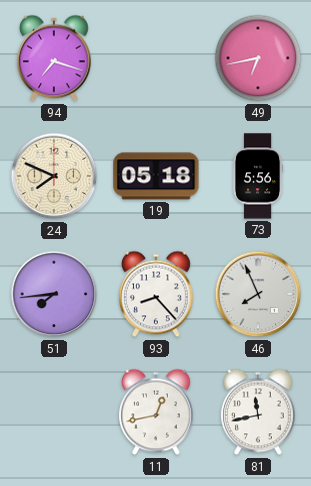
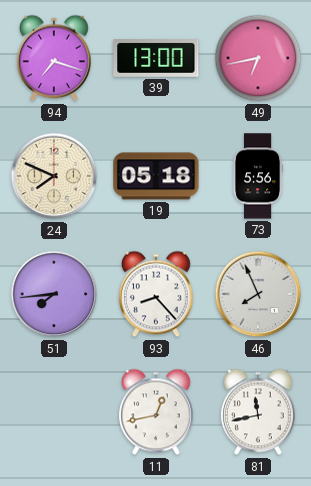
39: none -> 13:00
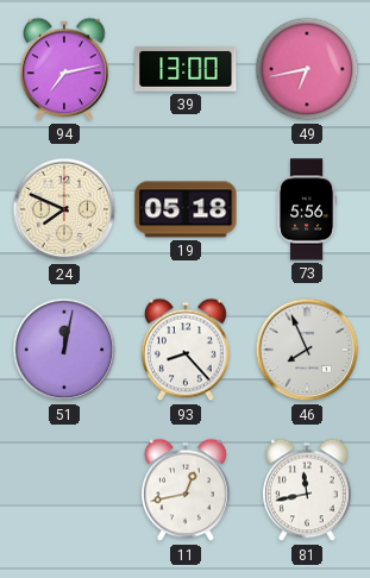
94: 7:18 -> 7:13
51: 7:44 -> 12:02
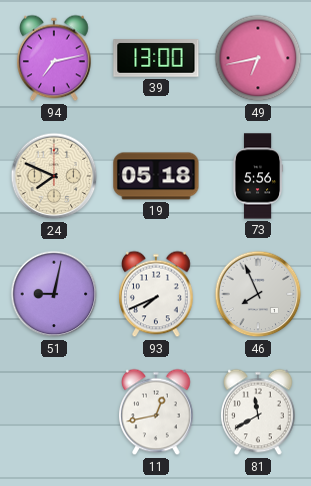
51: 12:02 -> 9:02
93: 8:23 -> 7:41
81: 11:43 -> 11:40
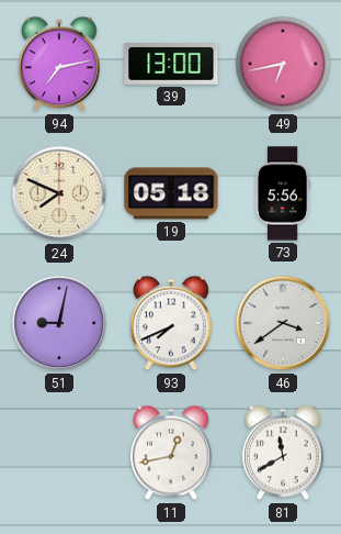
46: 7:56 -> 3:39
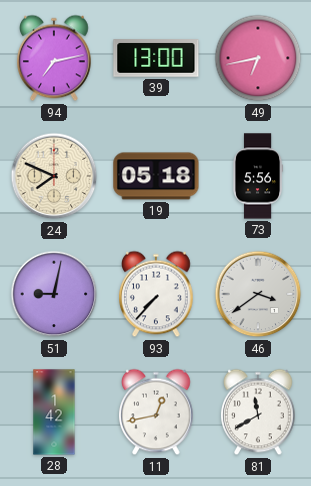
93: 7:41 -> 7:37
28: none -> 1:42
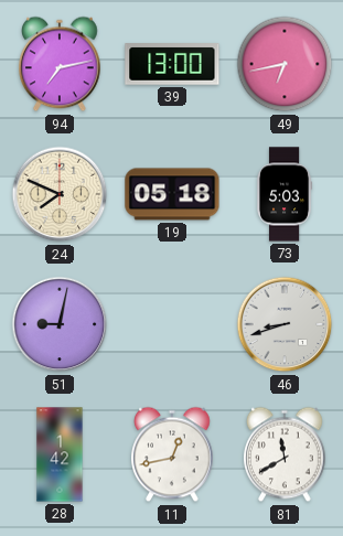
73: 5:56 -> 5:03
93: 7:37 -> none
46: 3:39 -> 8:42
